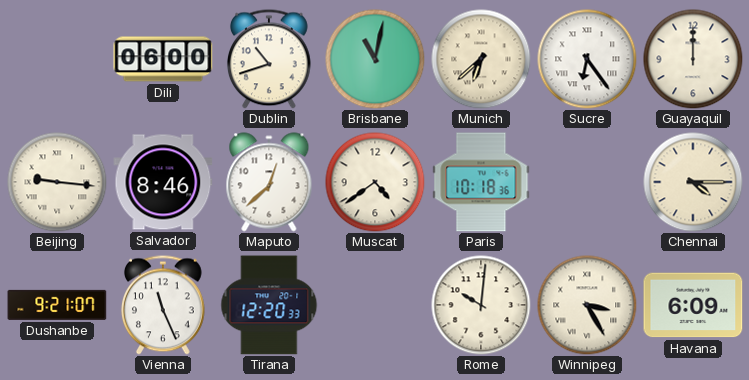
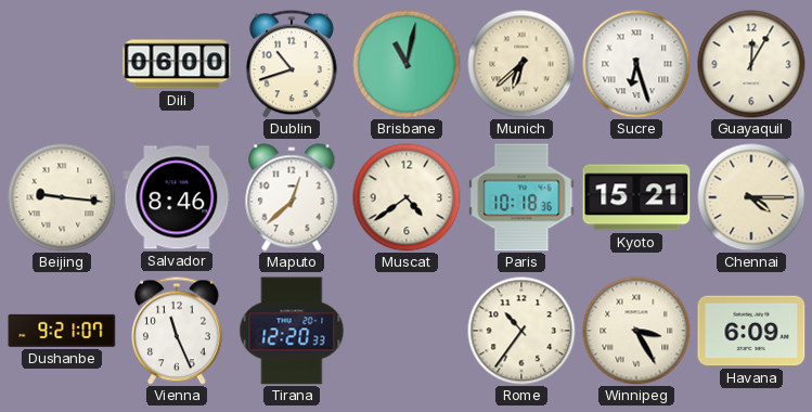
Sucre: 6:24 -> 6:27
Guayaquil: 12:00 -> 12:05
Kyoto: none -> 15:21
Rome: 10:01 -> 10:36
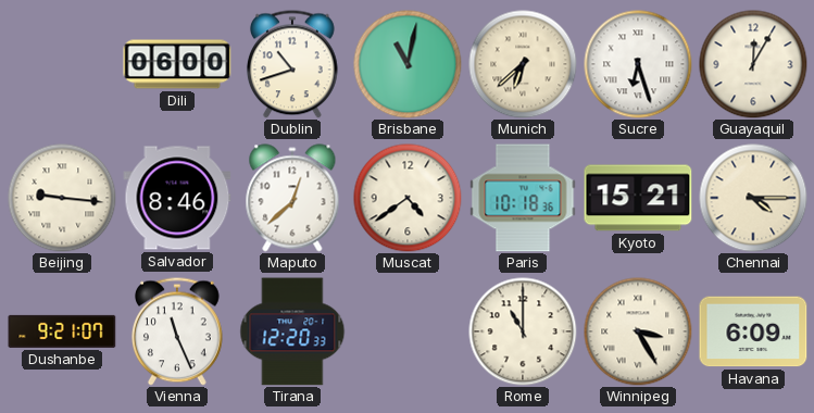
Rome: 10:36 -> 11:00
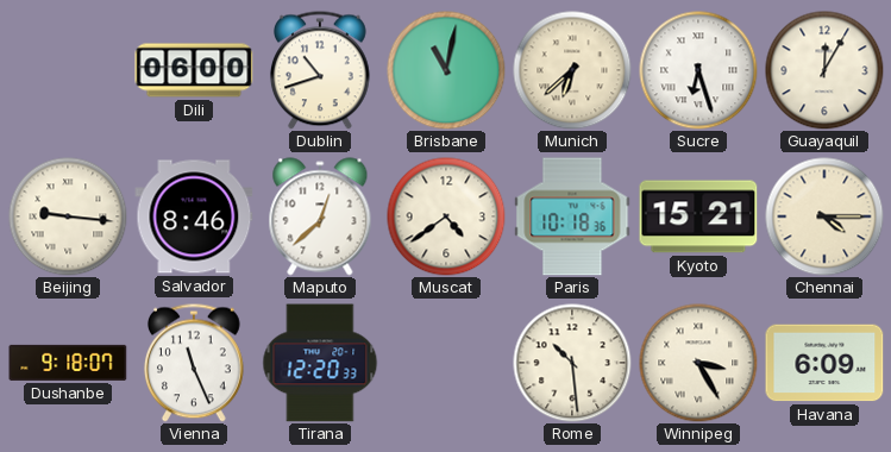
Dushanbe: 9:21 -> 9:18
Rome: 11:00 -> 10:29
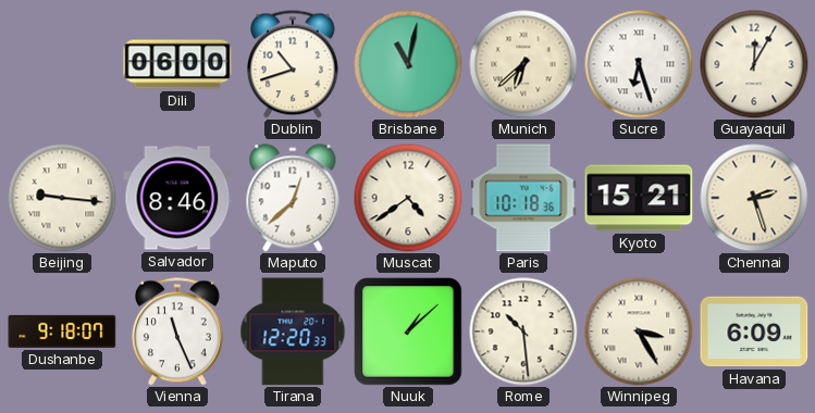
Chennai: 4:15 -> 2:27
Nuuk: none -> 1:08
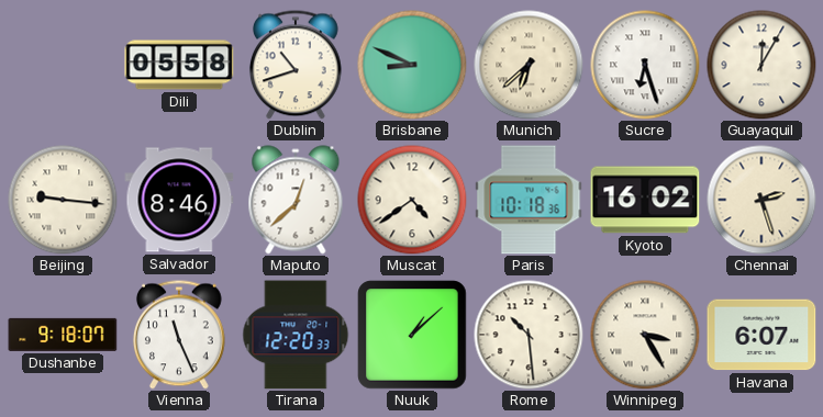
Dili: 06:00 -> 05:58
Brisbane: 11:02 -> 8:49
Kyoto: 15:21 -> 16:02
Havana: 6:09 -> 6:07
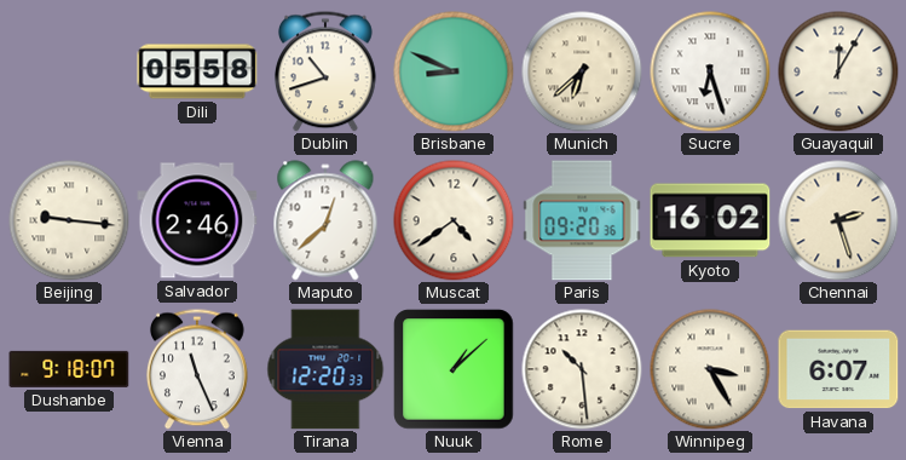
Salvador: 8:46 -> 2:46
Paris: 10:18 -> 09:20
